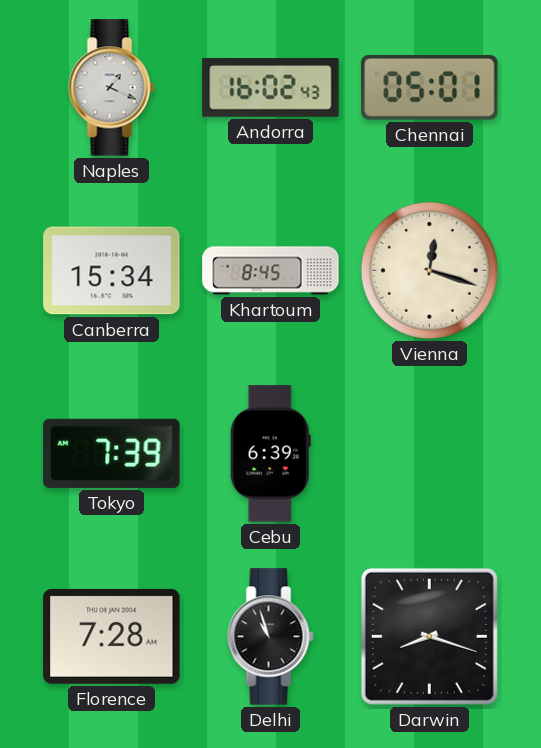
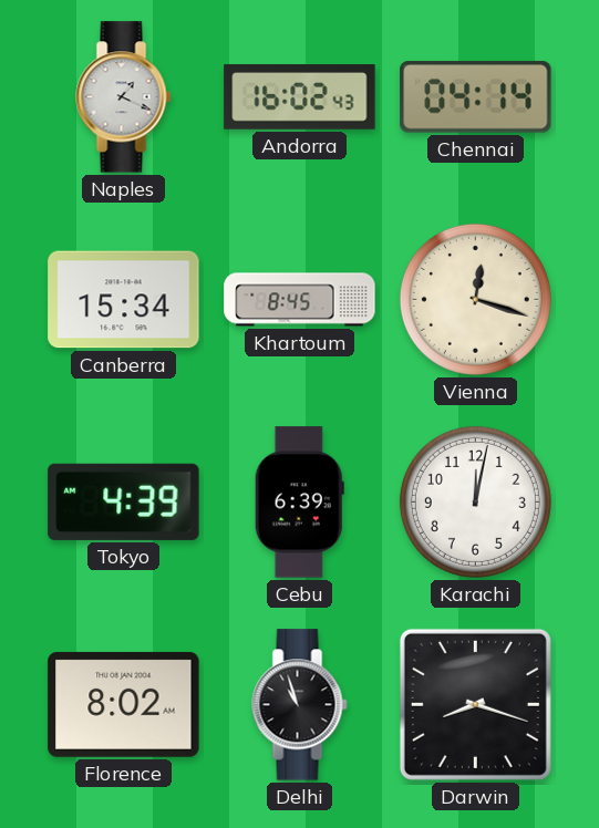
Chennai: 05:01 -> 04:14
Tokyo: 7:39 -> 4:39
Karachi: none -> 12:02
Florence: 7:28 -> 8:02
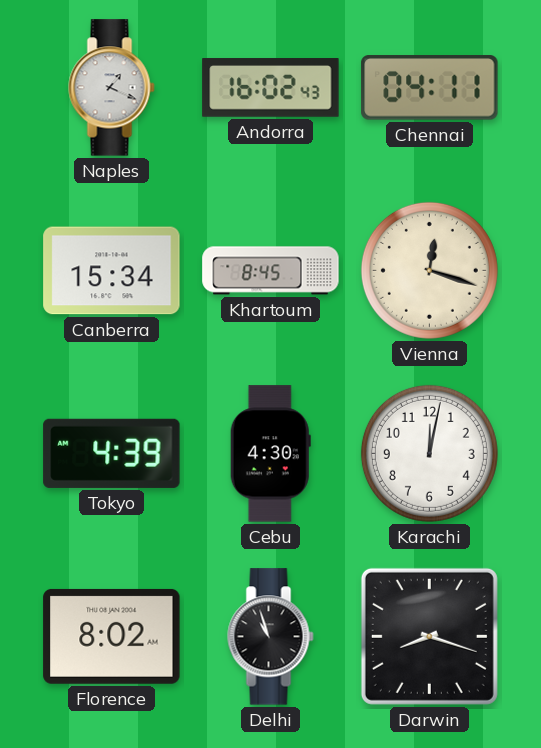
Chennai: 04:14 -> 04:11
Cebu: 6:39 -> 4:30
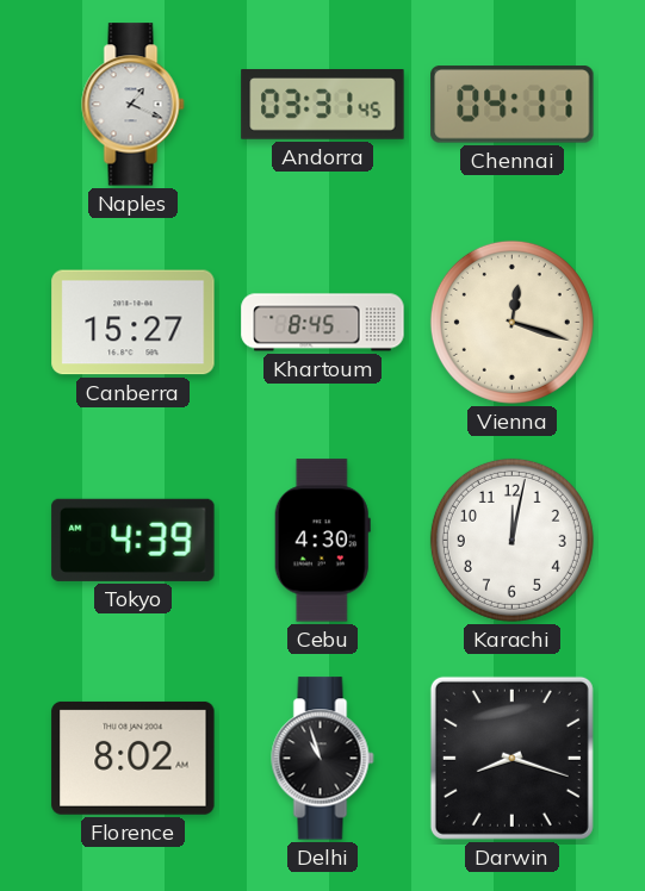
Andorra: 16:02 -> 03:31
Canberra: 15:34 -> 15:27
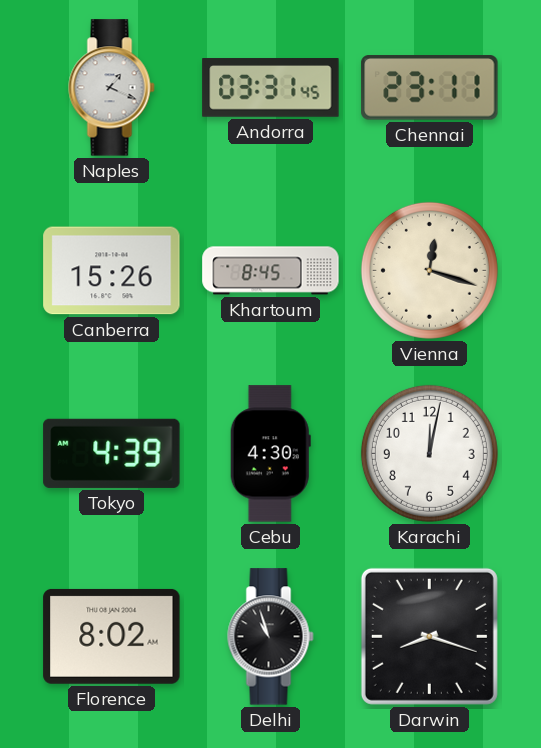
Chennai: 04:11 -> 23:11
Canberra: 15:27 -> 15:26
